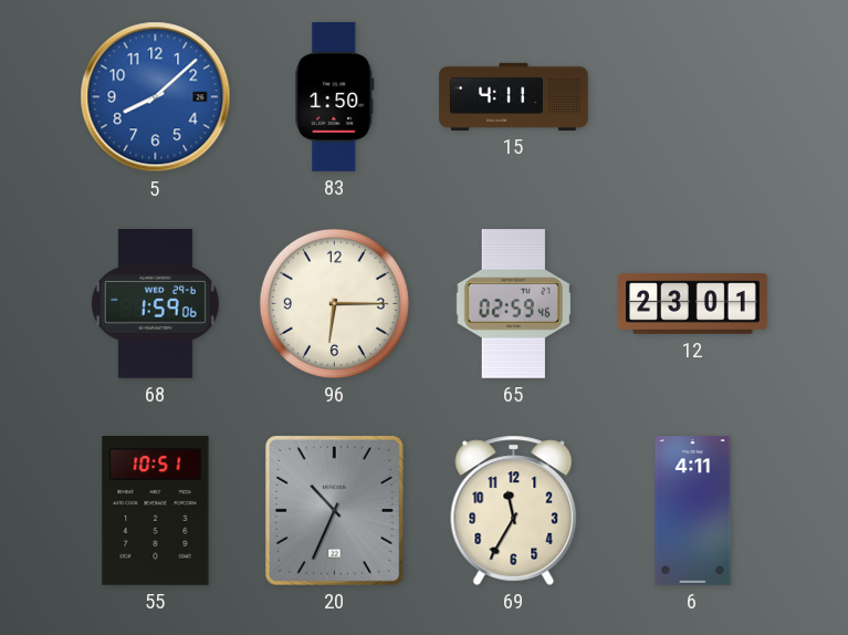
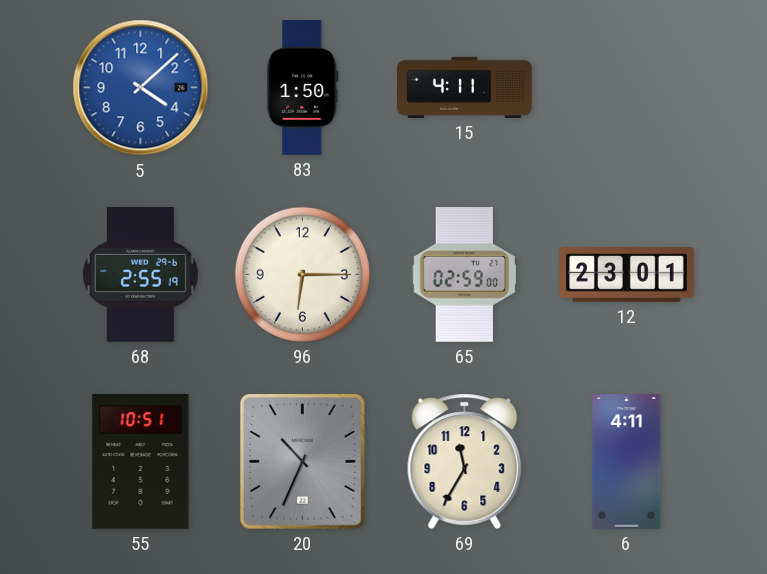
5: 8:08 -> 4:08
68: 1:59 -> 2:55
65: 02:59:46 -> 02:59:00
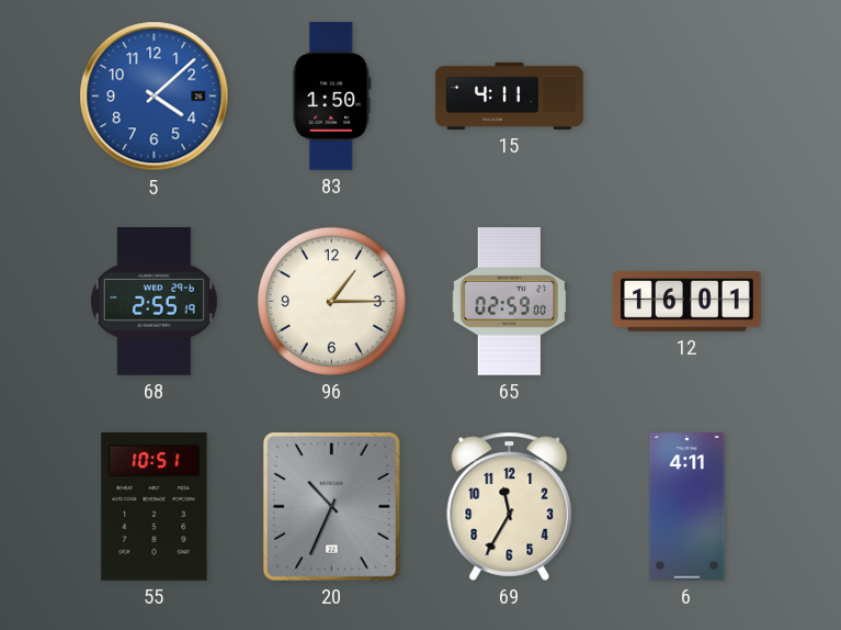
96: 6:15 -> 1:15
12: 23:01 -> 16:01
